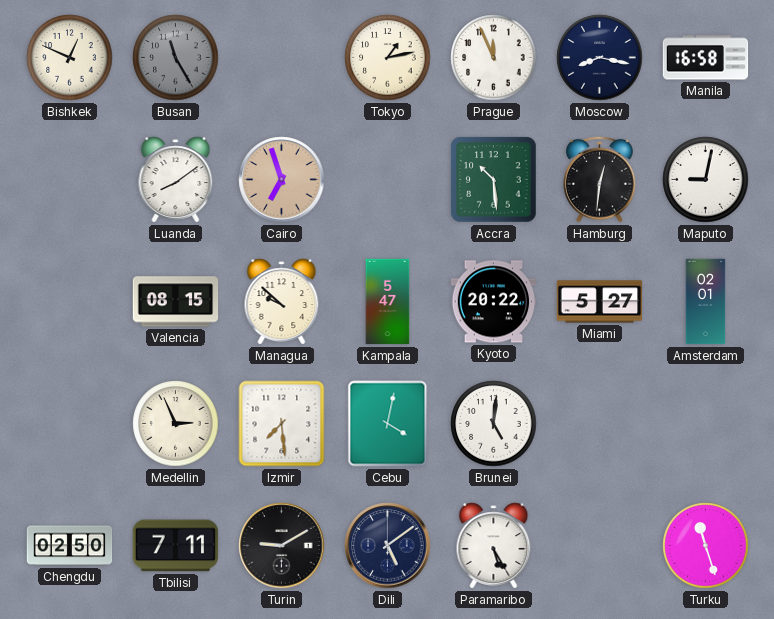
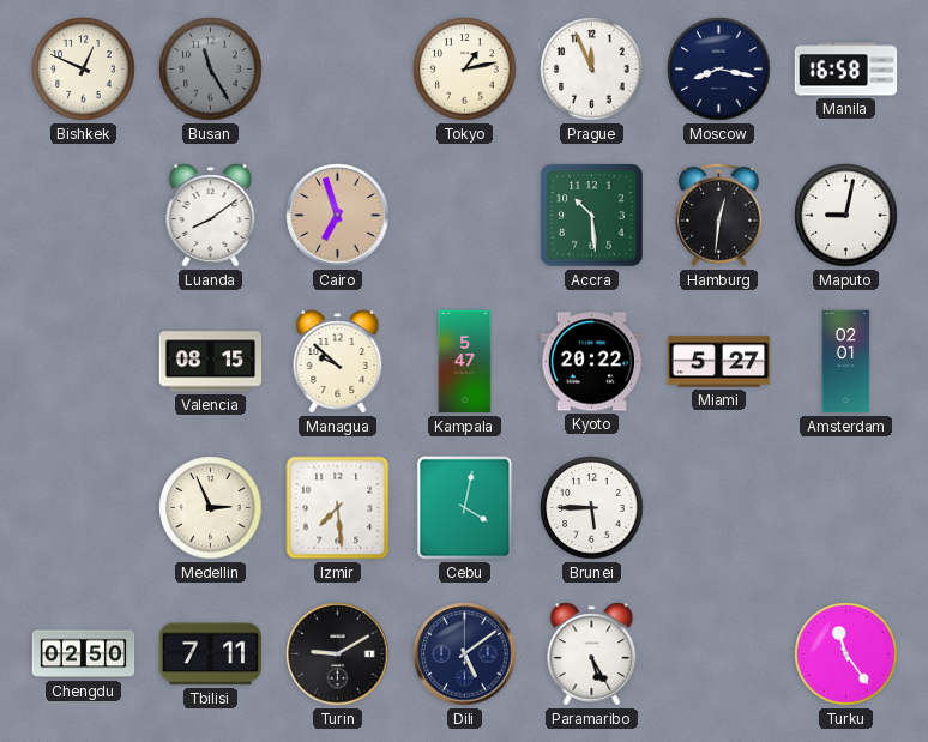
Brunei: 5:01 -> 5:45
Turku: 11:27 -> 11:24
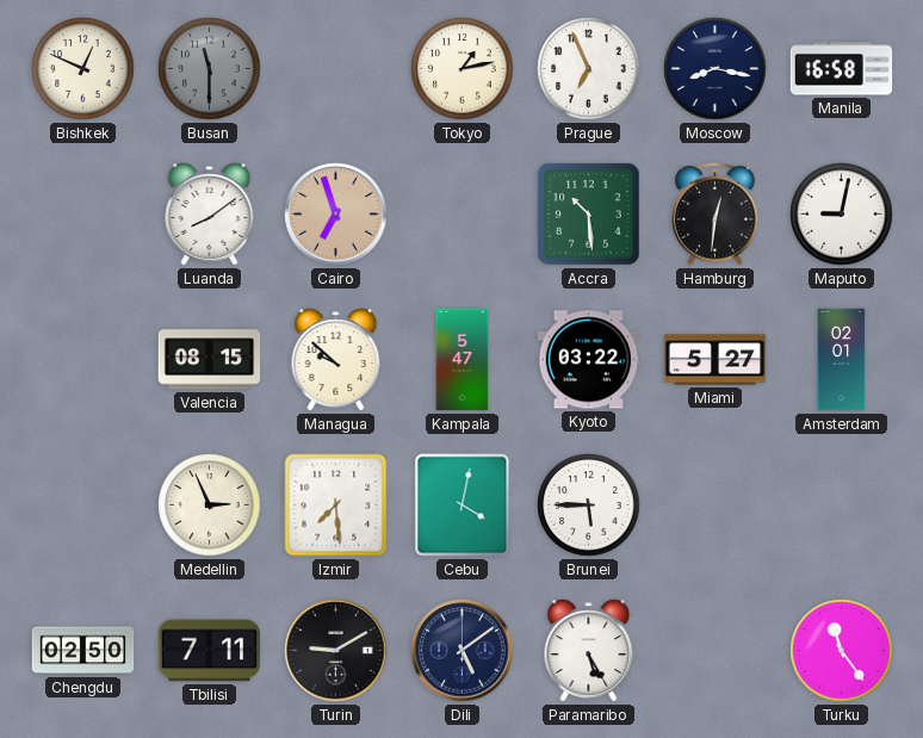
Busan: 11:25 -> 11:30
Prague: 11:56 -> 6:56
Kyoto: 20:22 -> 03:22
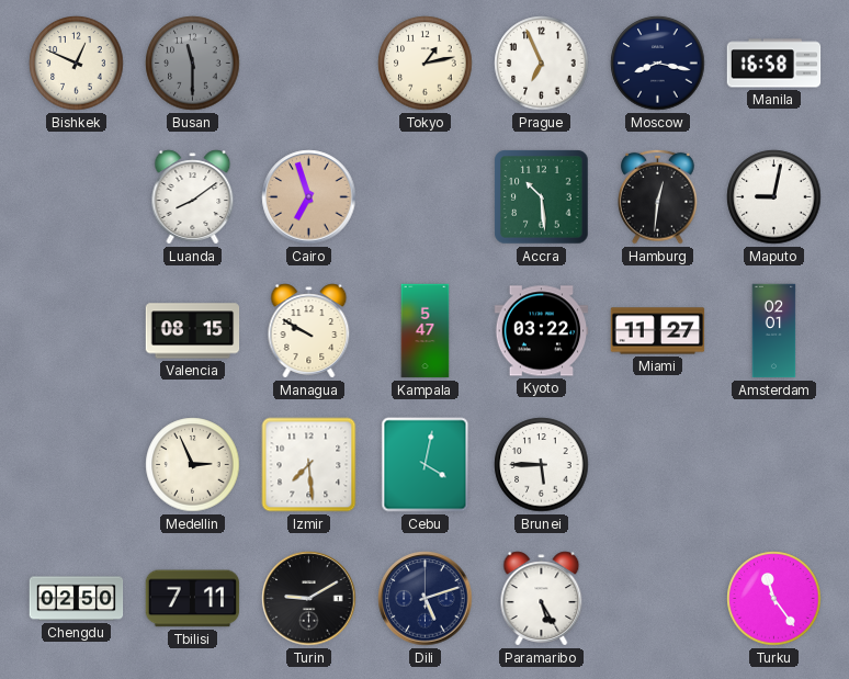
Managua: 9:52 -> 9:50
Miami: 5:27 -> 11:27
Dili: 5:09 -> 5:12
